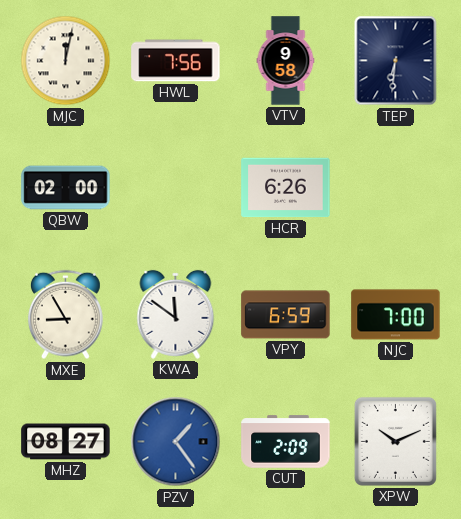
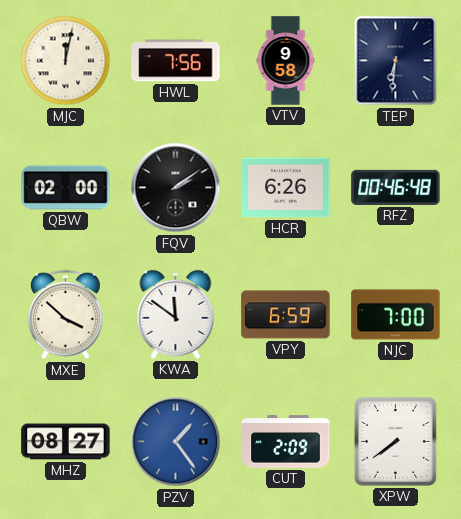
FQV: none -> 2:09
RFZ: none -> 00:46
MXE: 8:55 -> 3:52
XPW: 10:11 -> 7:39
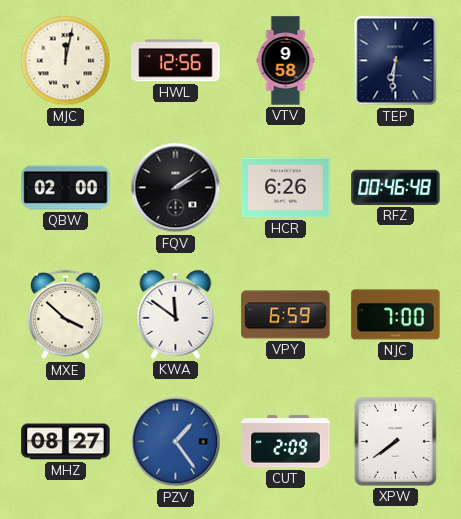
HWL: 7:56 -> 12:56
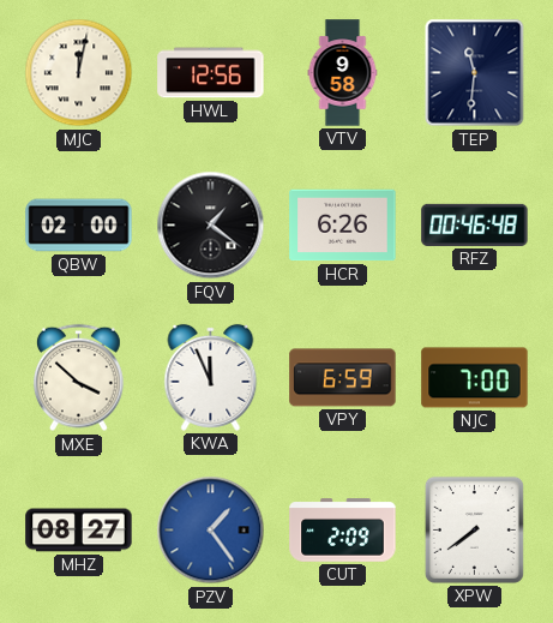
TEP: 6:31 -> 11:31
FQV: 2:09 -> 1:21
KWA: 11:51 -> 11:56
